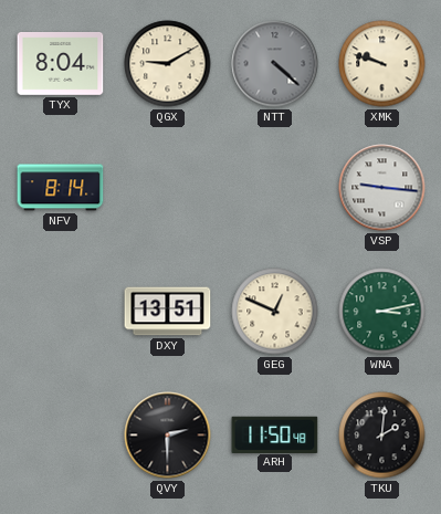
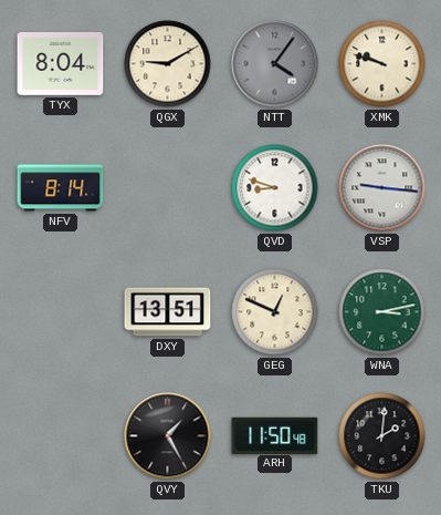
NTT: 4:22 -> 4:06
QVD: none -> 8:48
QVY: 2:30 -> 1:25
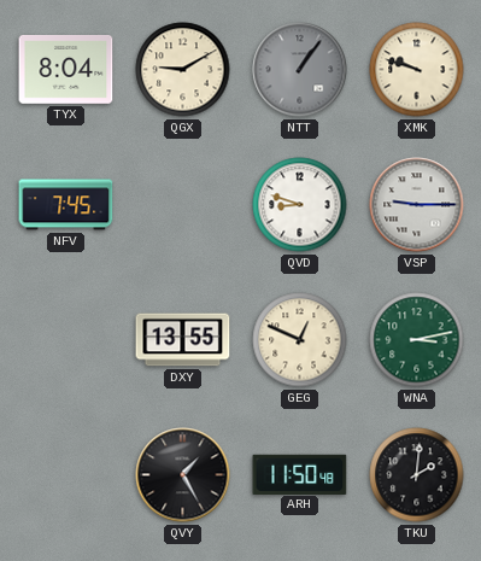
NTT: 4:06 -> 1:06
NFV: 8:14 -> 7:45
VSP: 9:16 -> 9:15
DXY: 13:51 -> 13:55
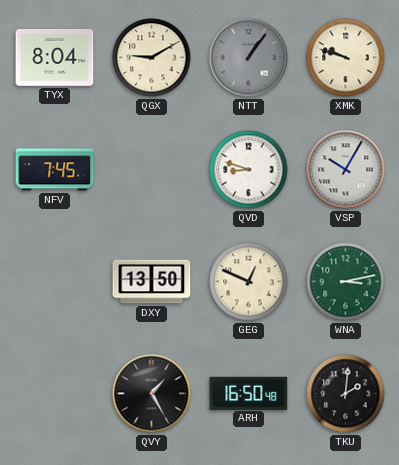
VSP: 9:15 -> 10:05
DXY: 13:55 -> 13:50
ARH: 11:50 -> 16:50
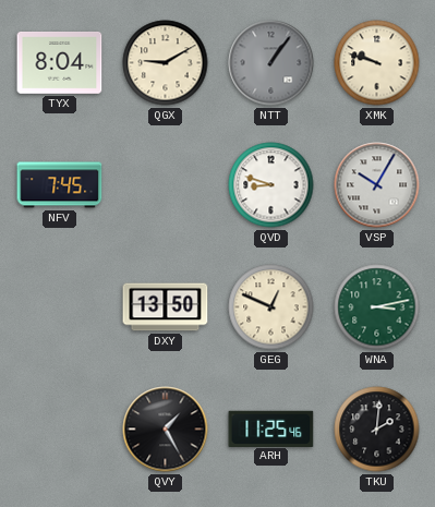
ARH: 16:50 -> 11:25
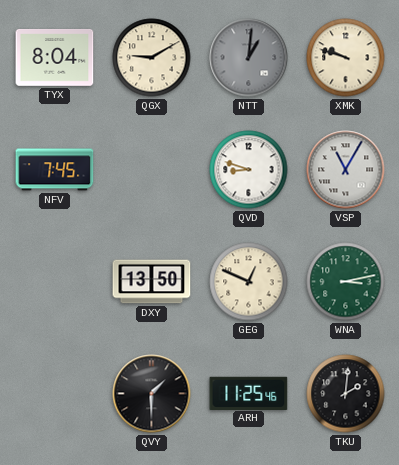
NTT: 1:06 -> 1:01
VSP: 10:05 -> 11:05
QVY: 1:25 -> 1:30
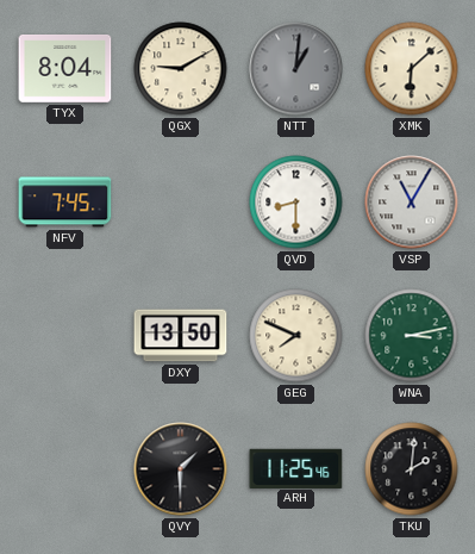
XMK: 9:48 -> 6:08
QVD: 8:48 -> 8:30
GEG: 12:49 -> 7:49
